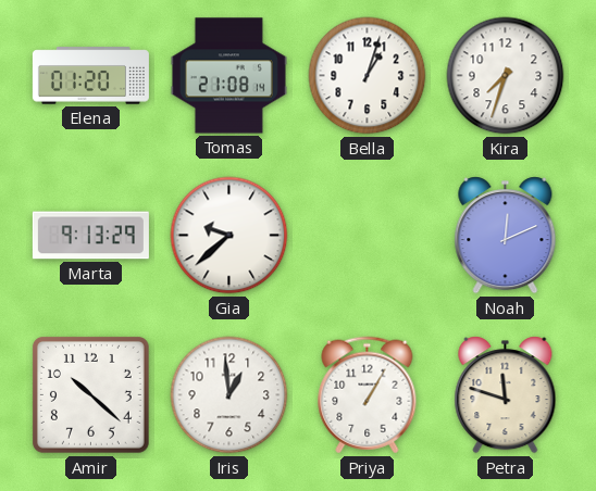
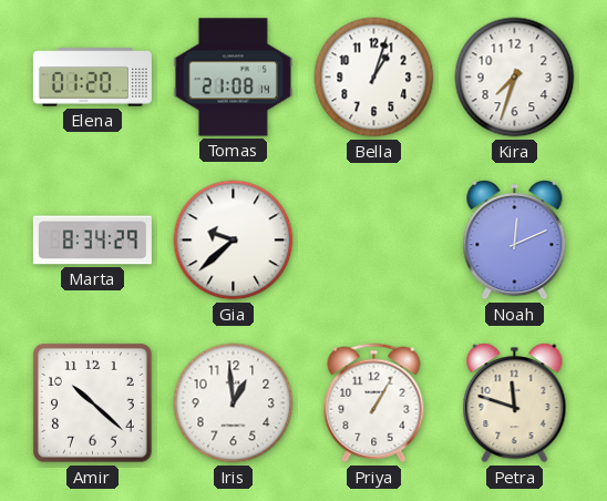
Marta: 9:13 -> 8:34
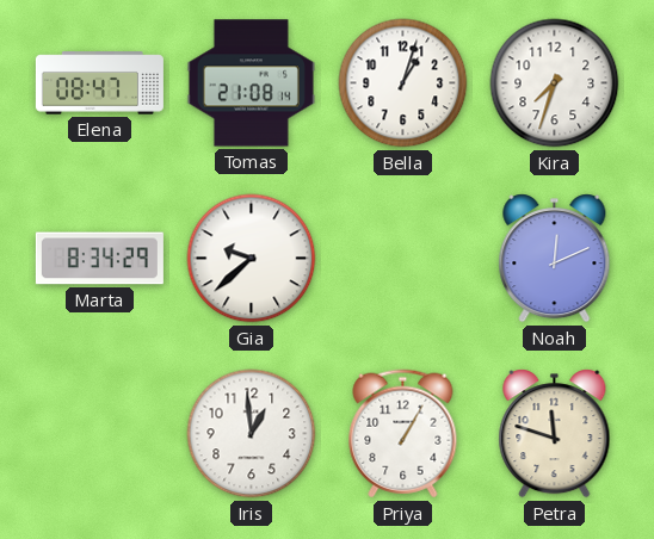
Elena: 01:20 -> 08:47
Amir: 10:22 -> none
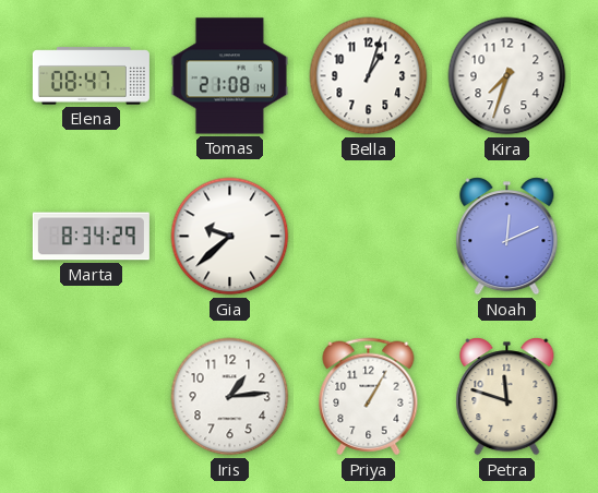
Iris: 12:59 -> 1:14
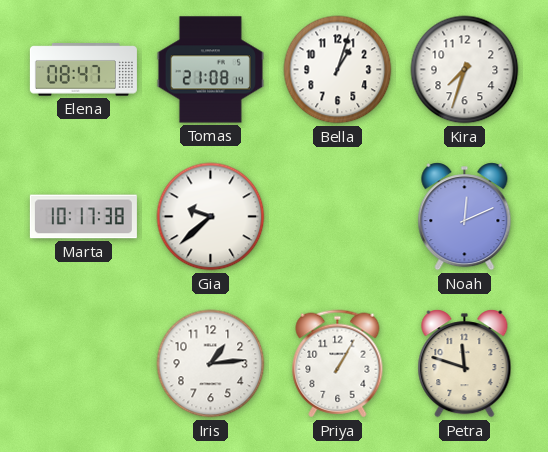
Marta: 8:34 -> 10:17
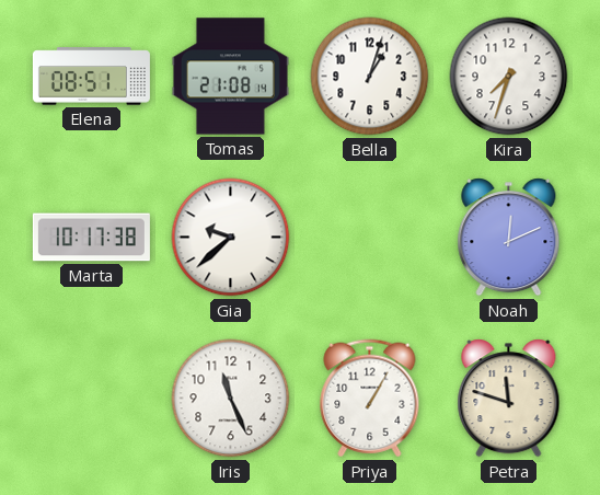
Elena: 08:47 -> 08:51
Iris: 1:14 -> 11:26
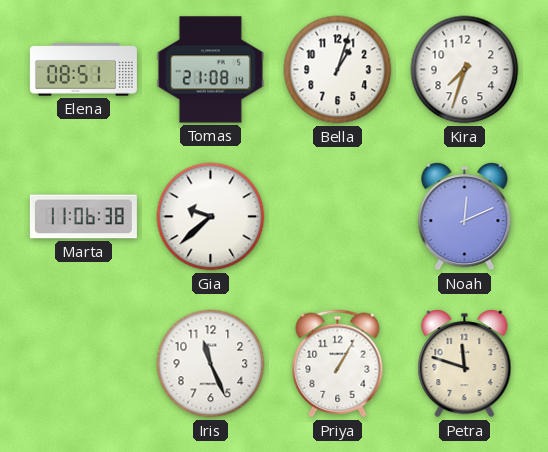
Marta: 10:17 -> 11:06
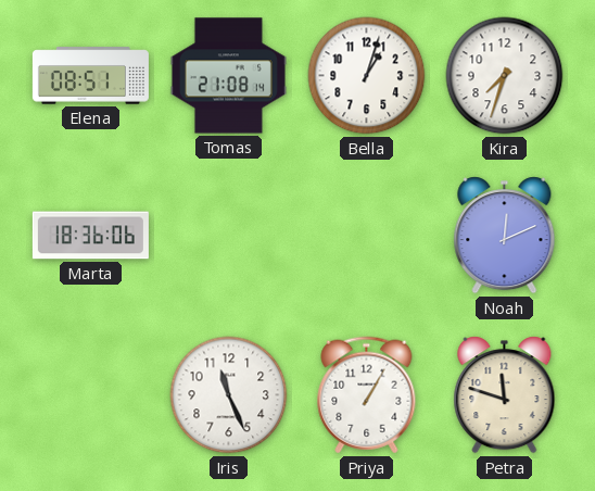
Marta: 11:06 -> 18:36
Gia: 9:38 -> none
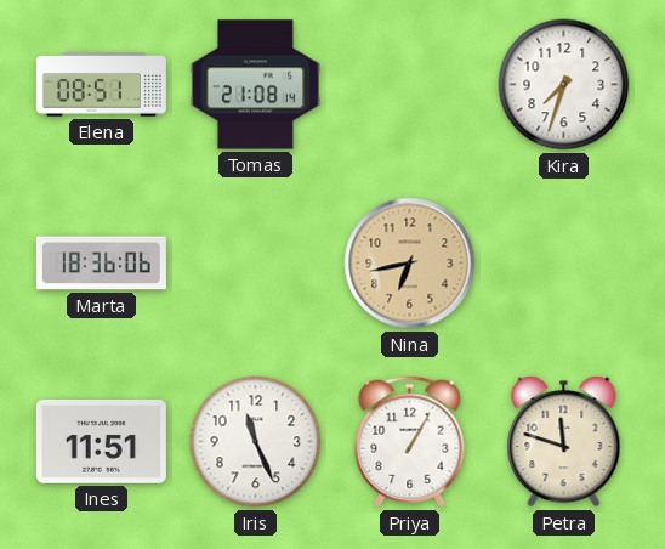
Bella: 1:03 -> none
Nina: none -> 6:43
Noah: 12:11 -> none
Ines: none -> 11:51
